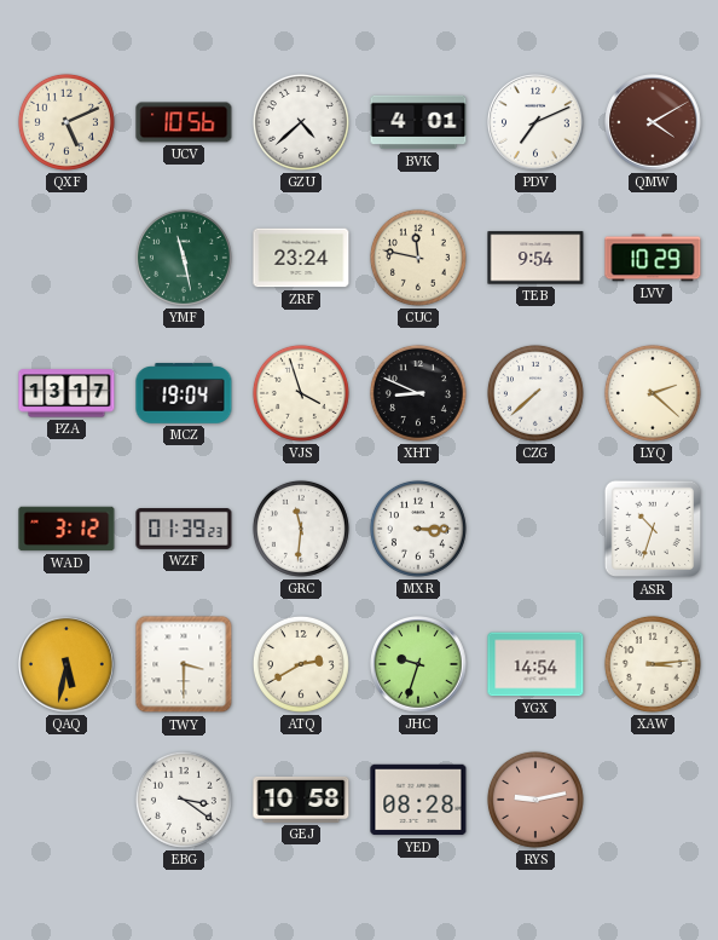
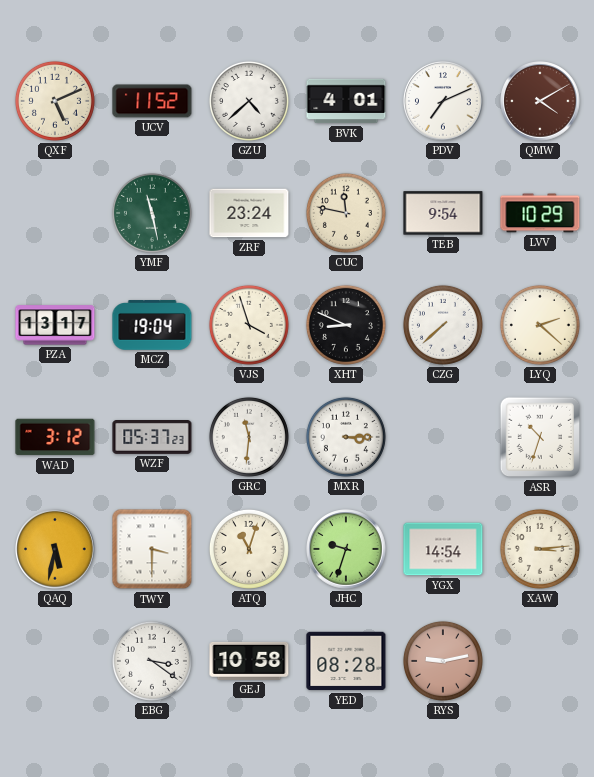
UCV: 10:56 -> 11:52
WZF: 01:39 -> 05:37
ATQ: 2:40 -> 11:03
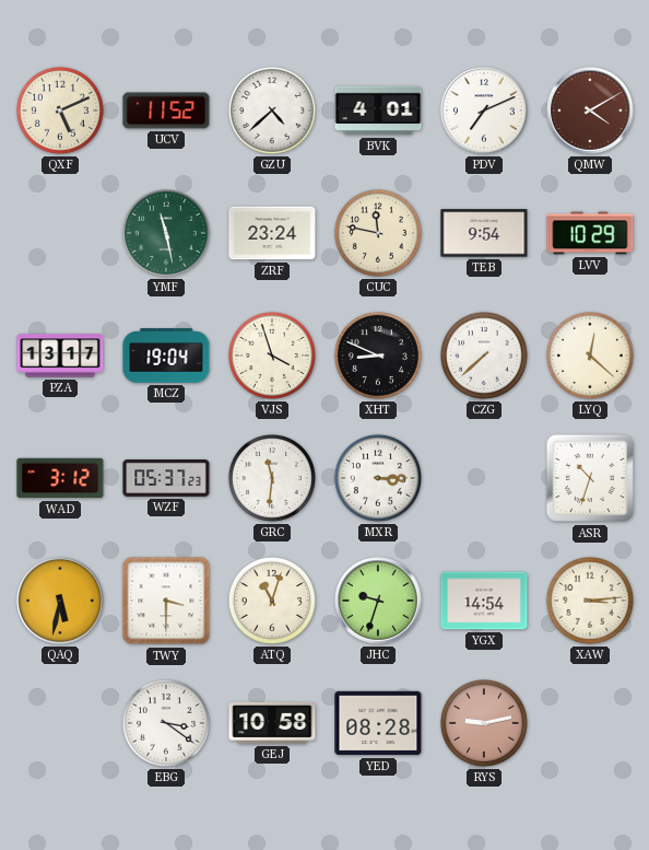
LYQ: 2:22 -> 12:22
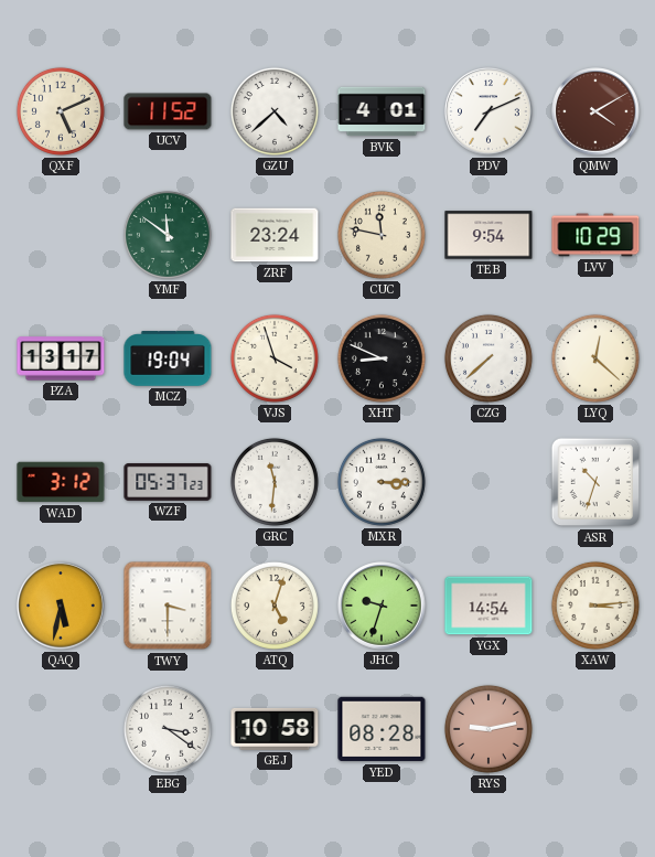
YMF: 11:28 -> 11:51
ATQ: 11:03 -> 5:03
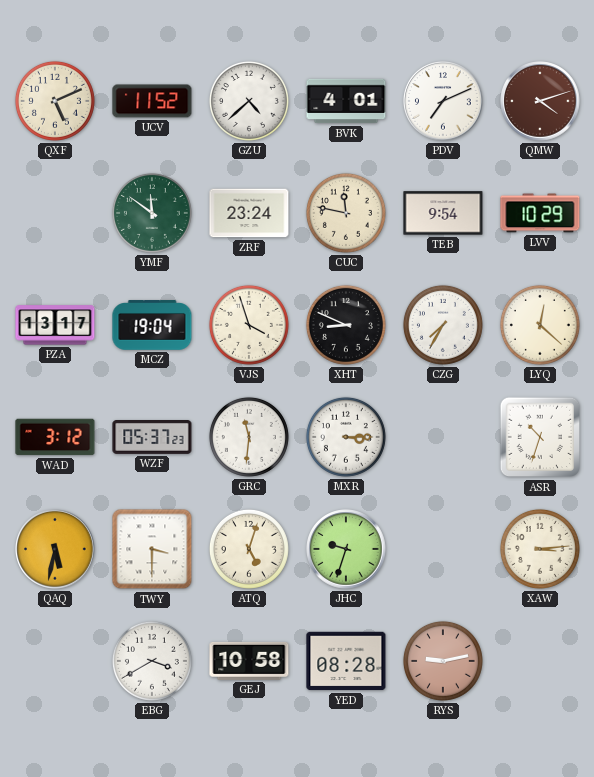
QMW: 4:10 -> 4:12
CZG: 7:38 -> 7:35
YGX: 14:54 -> none
EBG: 3:21 -> 3:40
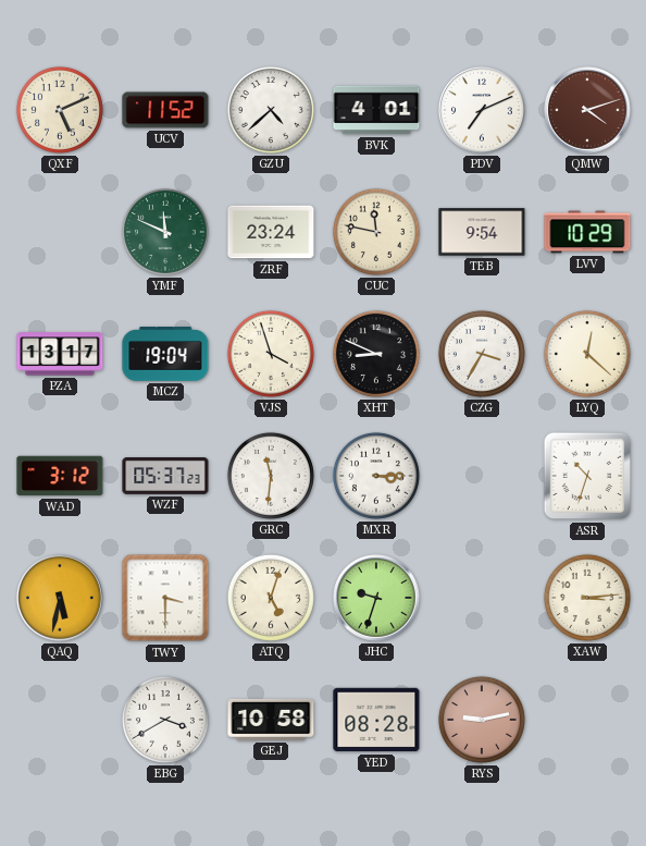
YMF: 11:51 -> 11:49
CZG: 7:35 -> 3:35
